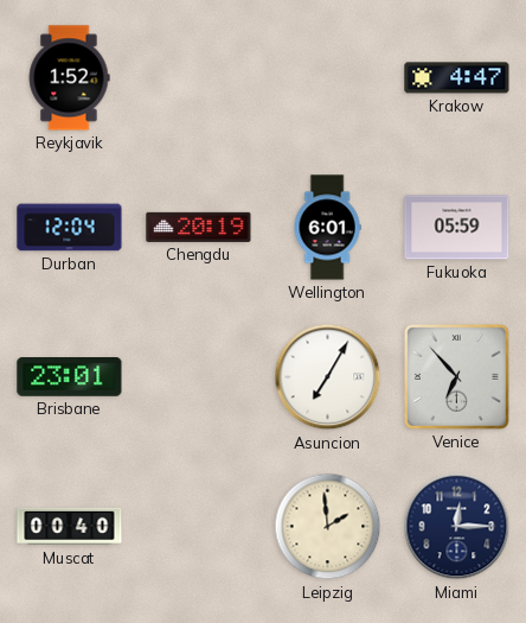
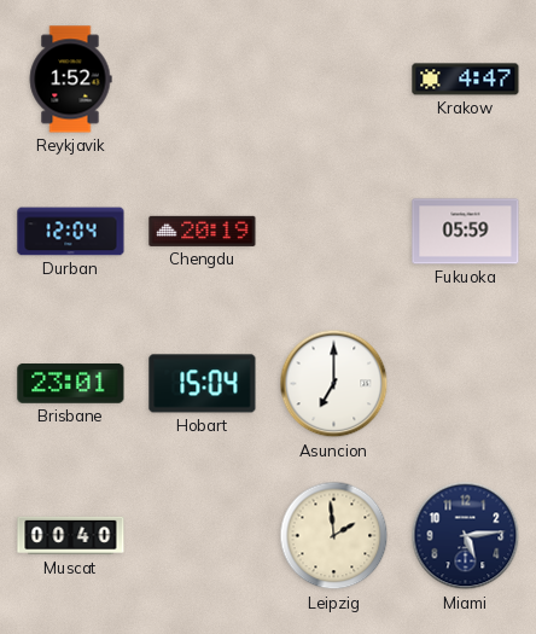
Wellington: 6:01 -> none
Hobart: none -> 15:04
Asuncion: 7:05 -> 7:00
Venice: 6:53 -> none
Miami: 12:15 -> 5:14
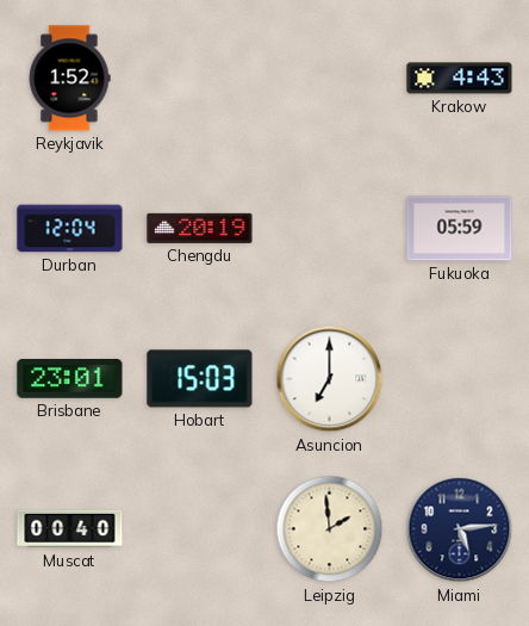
Krakow: 4:47 -> 4:43
Hobart: 15:04 -> 15:03
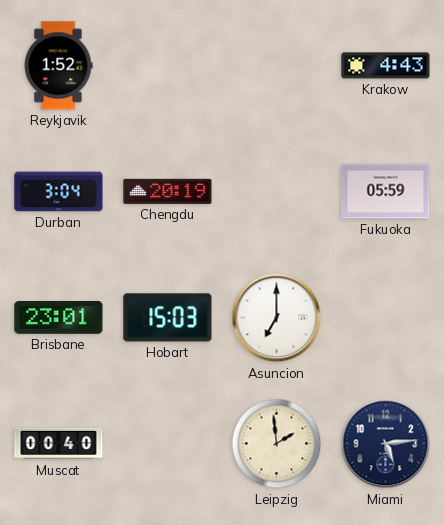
Durban: 12:04 -> 3:04
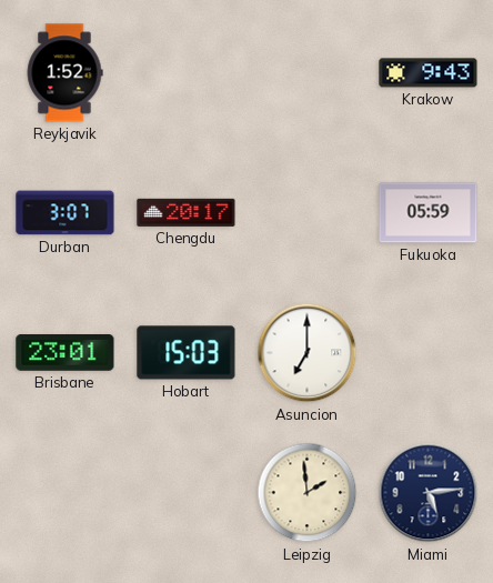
Krakow: 4:43 -> 9:43
Durban: 3:04 -> 3:07
Chengdu: 20:19 -> 20:17
Muscat: 00:40 -> none
